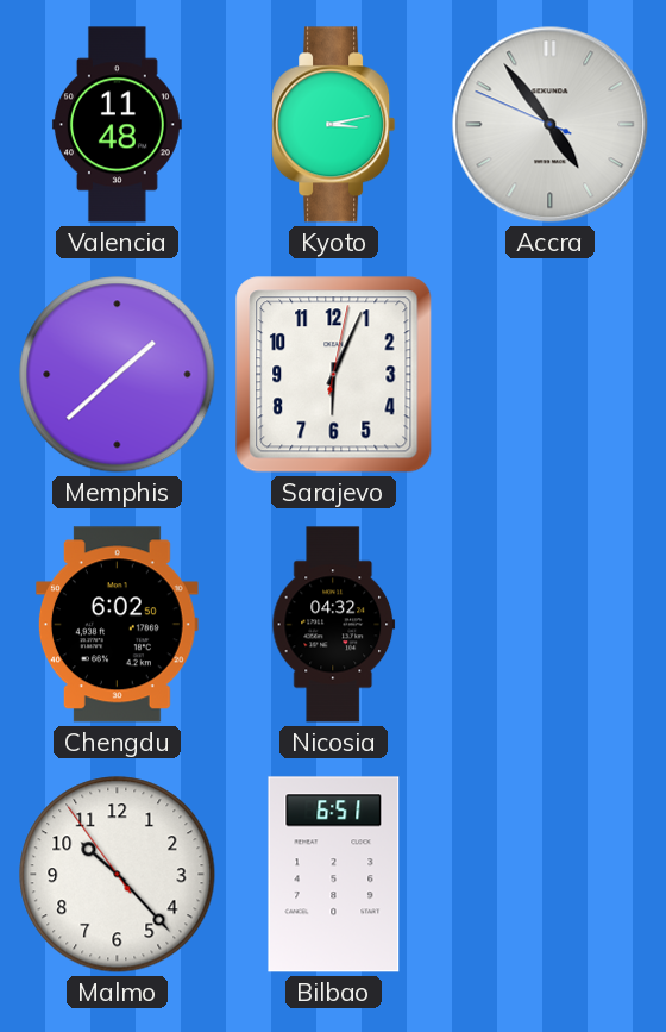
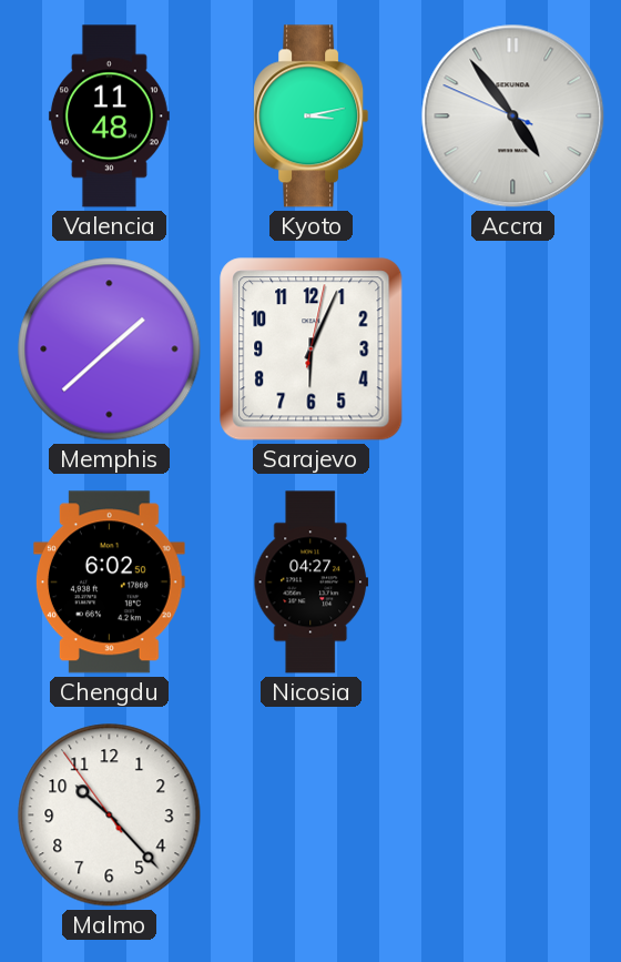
Nicosia: 04:32 -> 04:27
Bilbao: 6:51 -> none
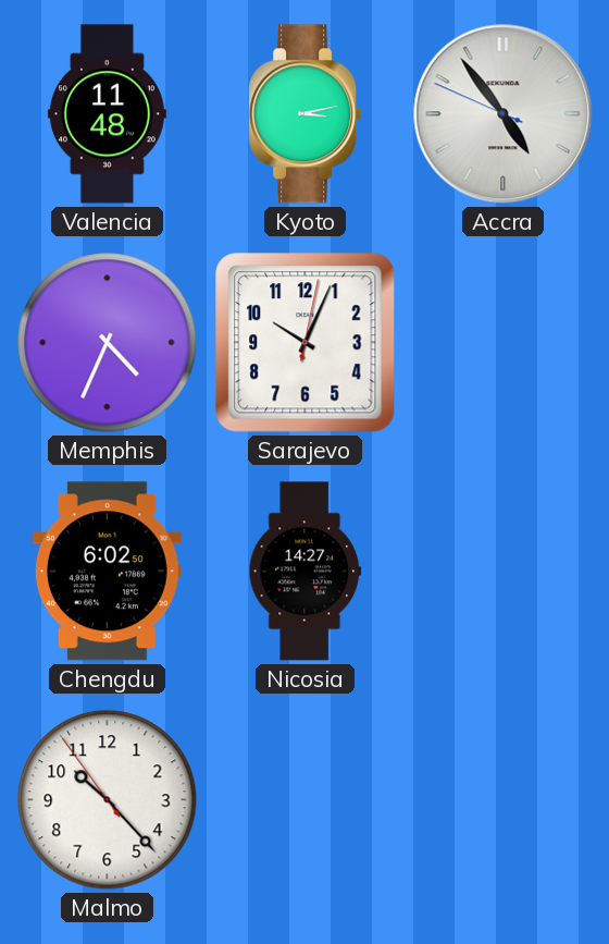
Memphis: 1:38 -> 4:34
Sarajevo: 6:04 -> 10:04
Nicosia: 04:27 -> 14:27
